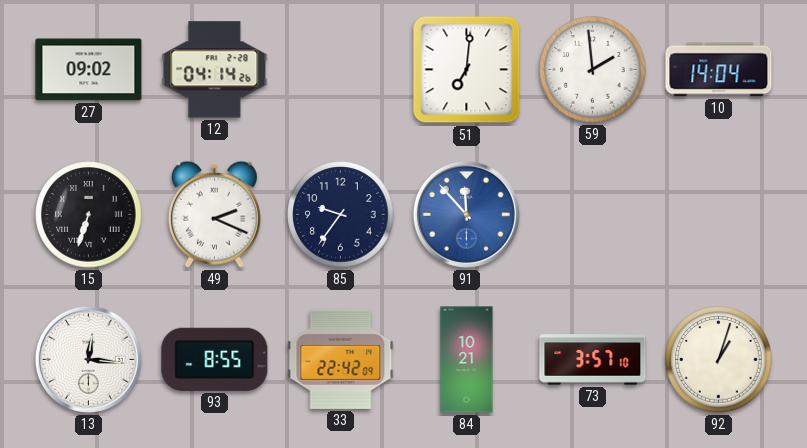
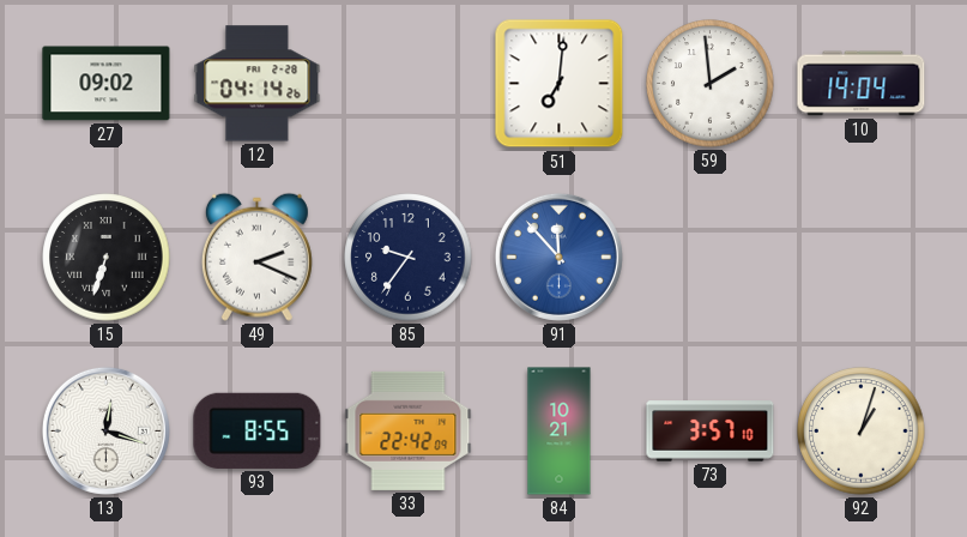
13: 12:16 -> 12:18
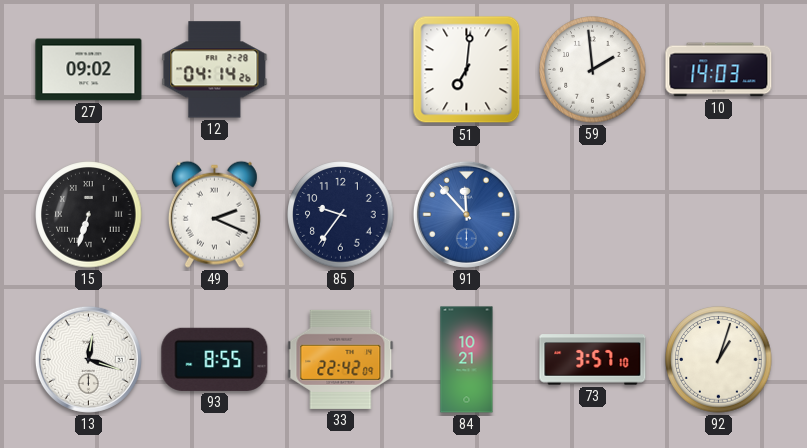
10: 14:04 -> 14:03
